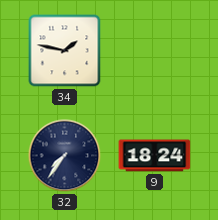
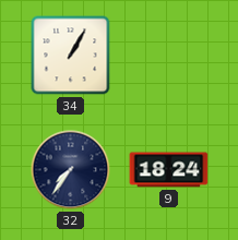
34: 1:47 -> 1:05
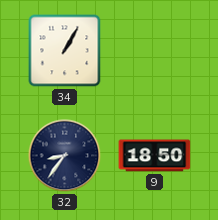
32: 7:36 -> 8:36
9: 18:24 -> 18:50
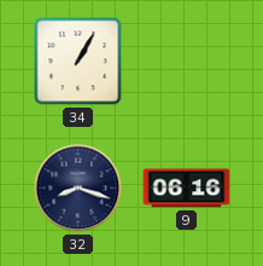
32: 8:36 -> 8:18
9: 18:50 -> 06:16
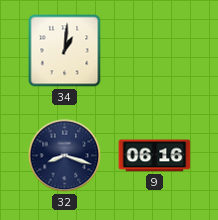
34: 1:05 -> 1:01
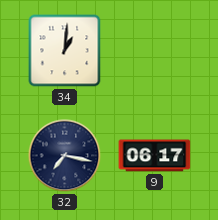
32: 8:18 -> 7:17
9: 06:16 -> 06:17
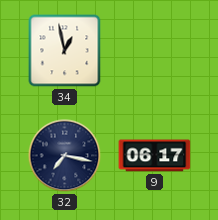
34: 1:01 -> 12:58
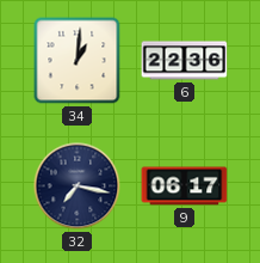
34: 12:58 -> 1:01
6: none -> 22:36
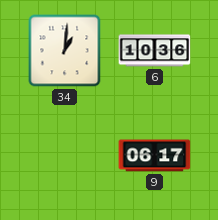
6: 22:36 -> 10:36
32: 7:17 -> none
